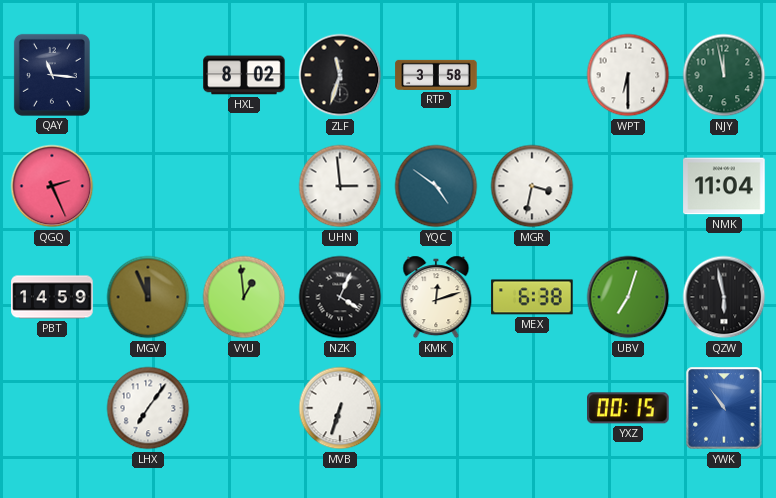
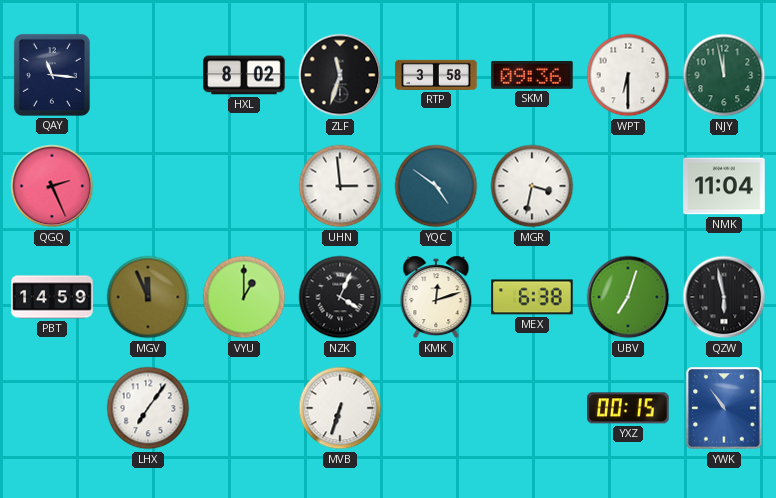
SKM: none -> 09:36
VYU: 12:59 -> 1:00
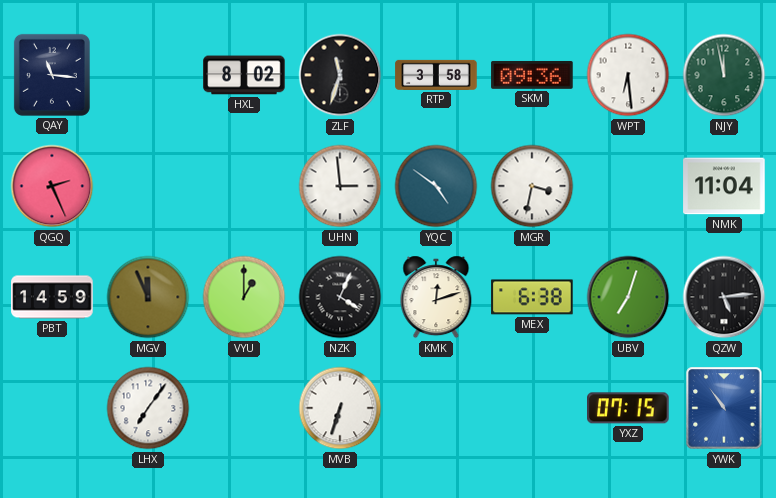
WPT: 6:30 -> 6:29
QZW: 5:58 -> 5:14
YXZ: 00:15 -> 07:15
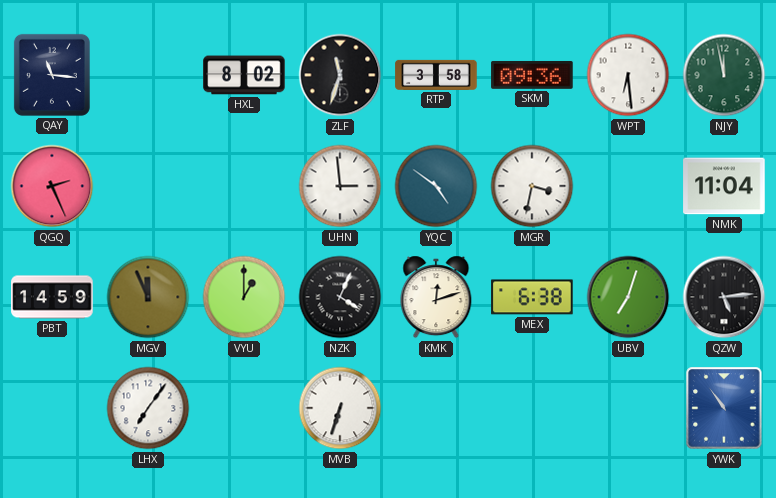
YXZ: 07:15 -> none
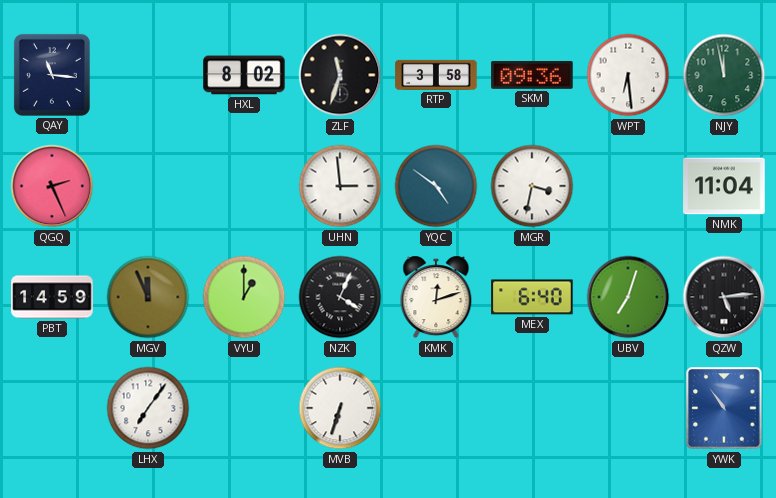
MEX: 6:38 -> 6:40
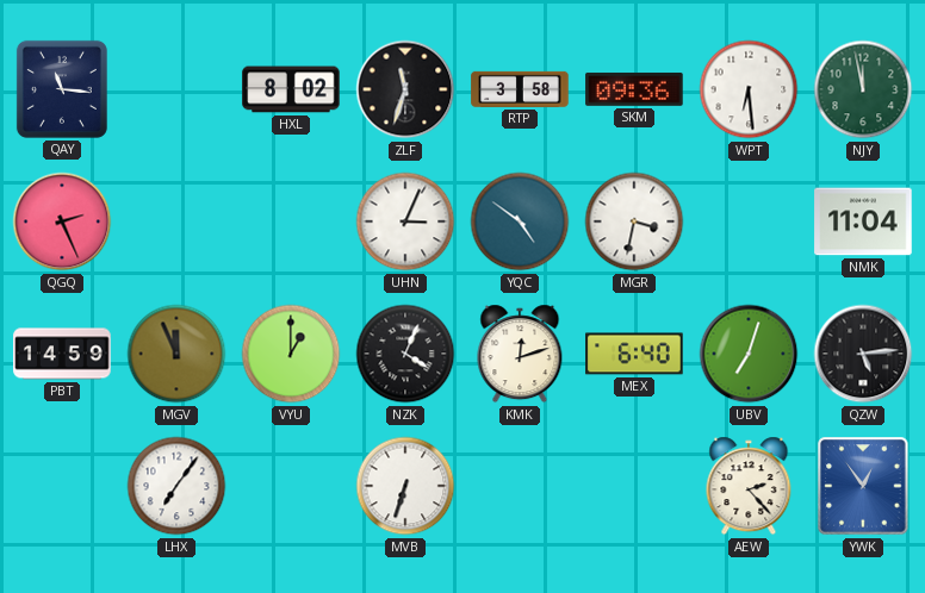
UHN: 2:59 -> 3:04
AEW: none -> 2:23
YWK: 10:54 -> 12:54
